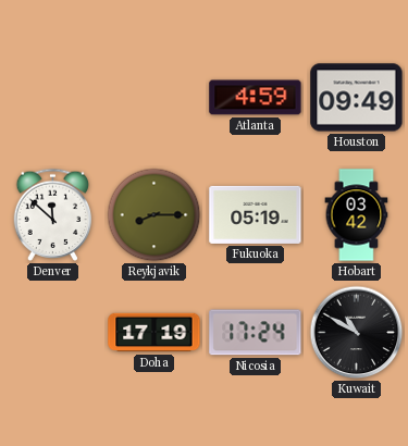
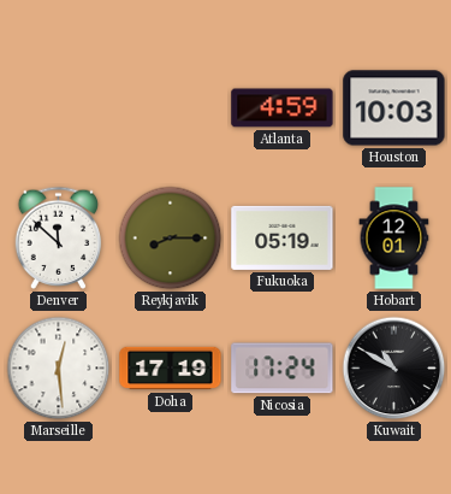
Houston: 09:49 -> 10:03
Hobart: 03:42 -> 12:01
Marseille: none -> 12:29
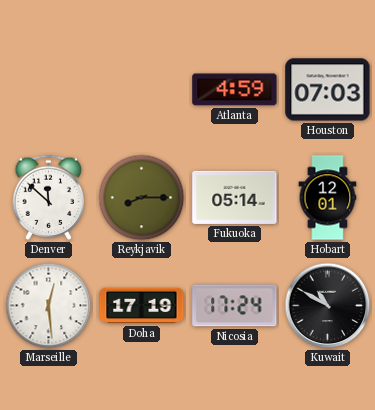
Houston: 10:03 -> 07:03
Fukuoka: 05:19 -> 05:14
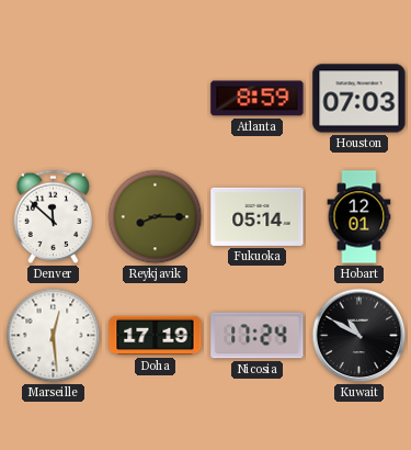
Atlanta: 4:59 -> 8:59
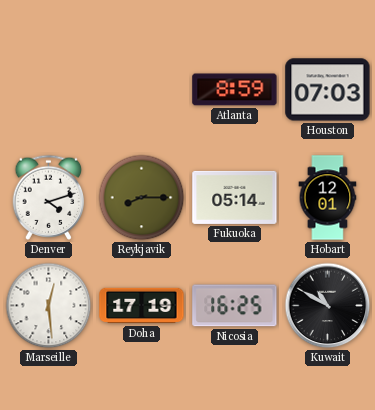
Denver: 11:52 -> 4:12
Nicosia: 17:24 -> 16:25
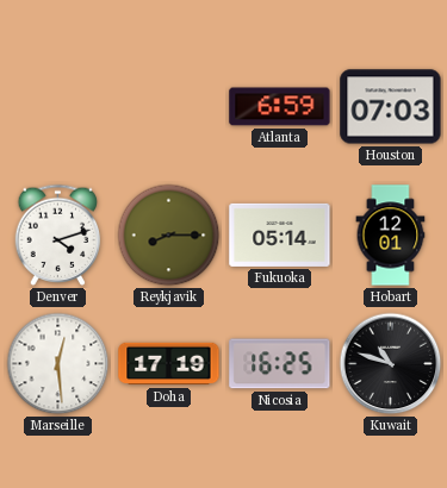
Atlanta: 8:59 -> 6:59
Kuwait: 10:50 -> 10:48
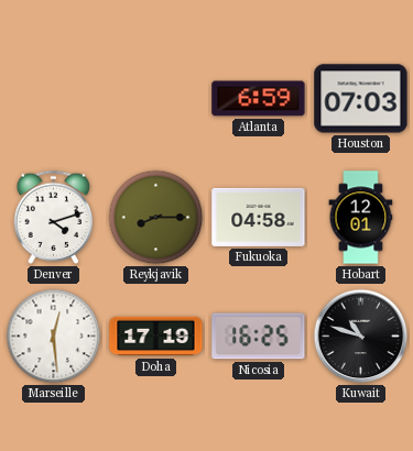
Fukuoka: 05:14 -> 04:58
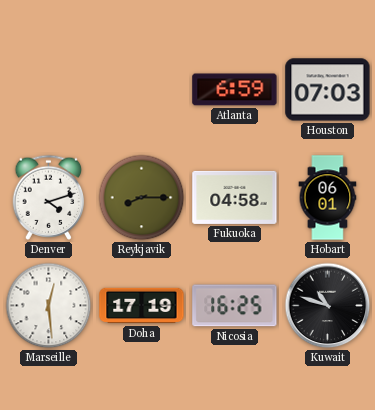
Hobart: 12:01 -> 06:01
